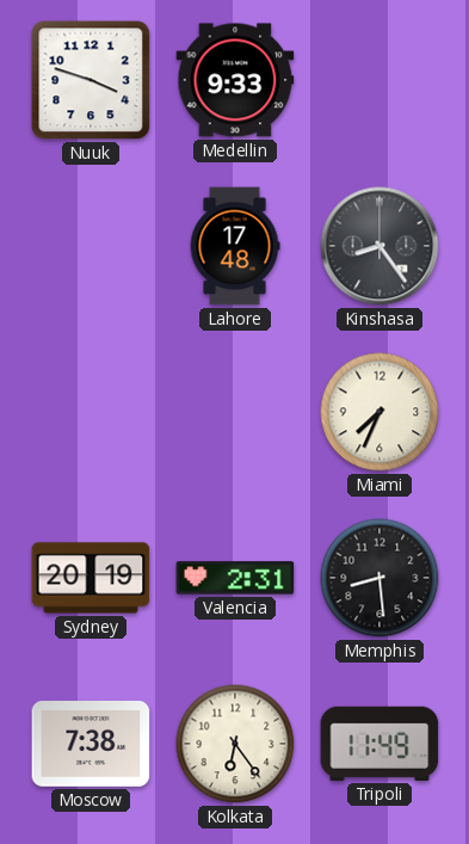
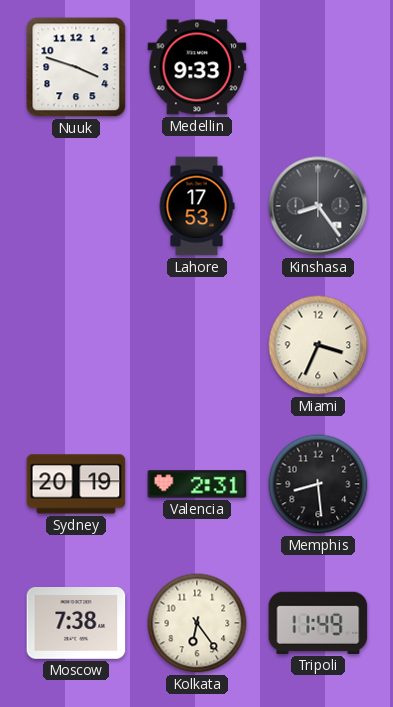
Lahore: 17:48 -> 17:53
Miami: 7:34 -> 3:34
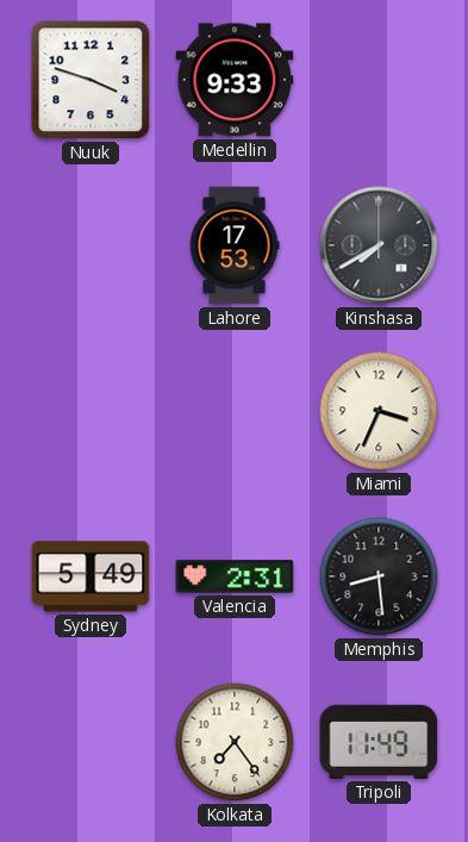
Kinshasa: 8:24 -> 7:40
Sydney: 20:19 -> 5:49
Moscow: 7:38 -> none
Kolkata: 6:24 -> 7:24
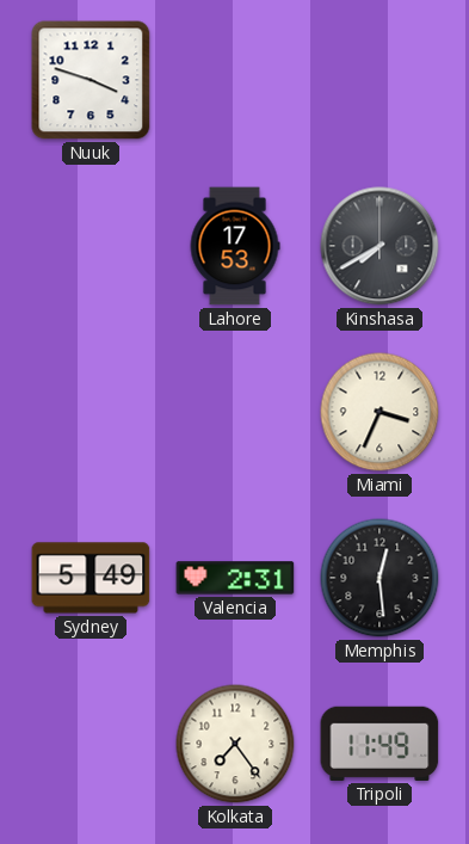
Medellin: 9:33 -> none
Memphis: 8:29 -> 12:29
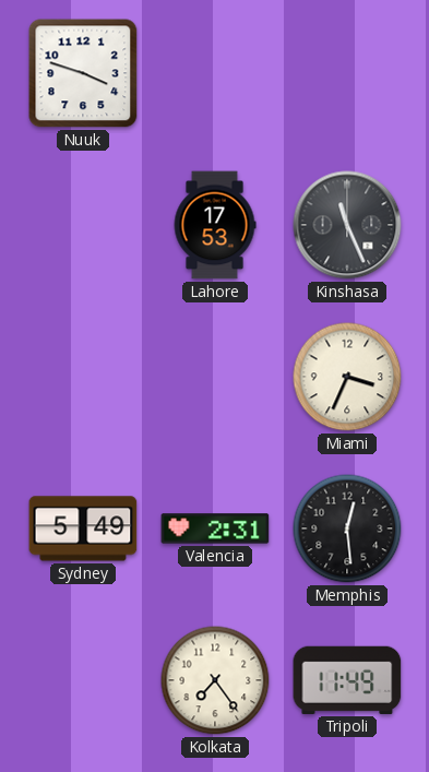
Kinshasa: 7:40 -> 11:26
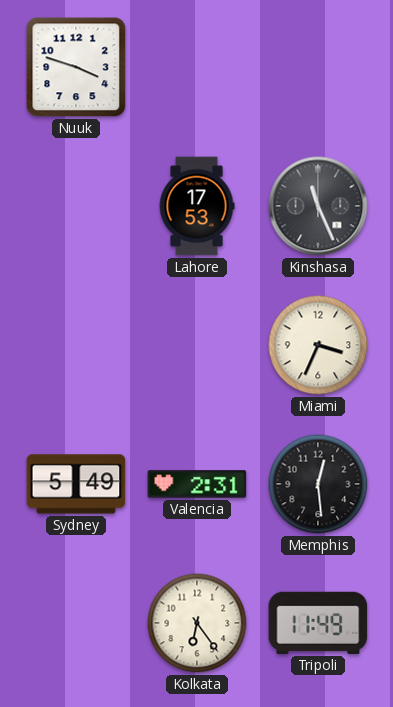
Kolkata: 7:24 -> 6:24
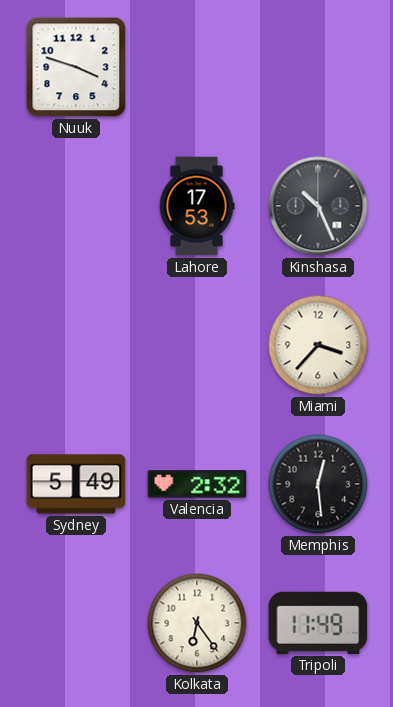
Kinshasa: 11:26 -> 10:26
Miami: 3:34 -> 3:37
Valencia: 2:31 -> 2:32
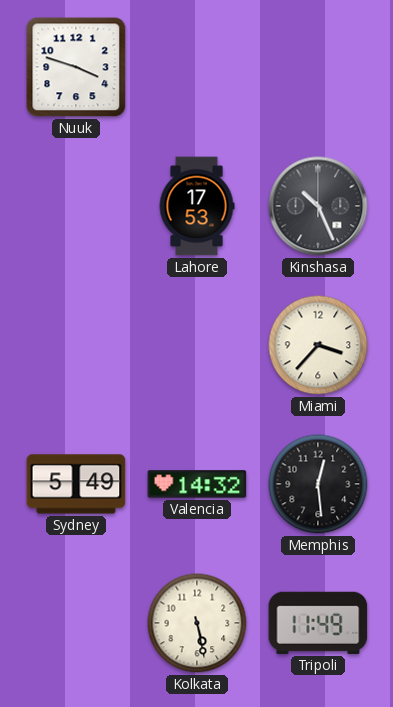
Valencia: 2:32 -> 14:32
Kolkata: 6:24 -> 5:28
